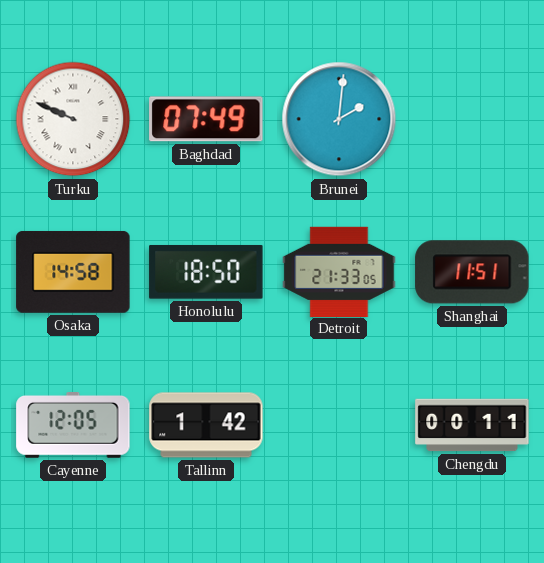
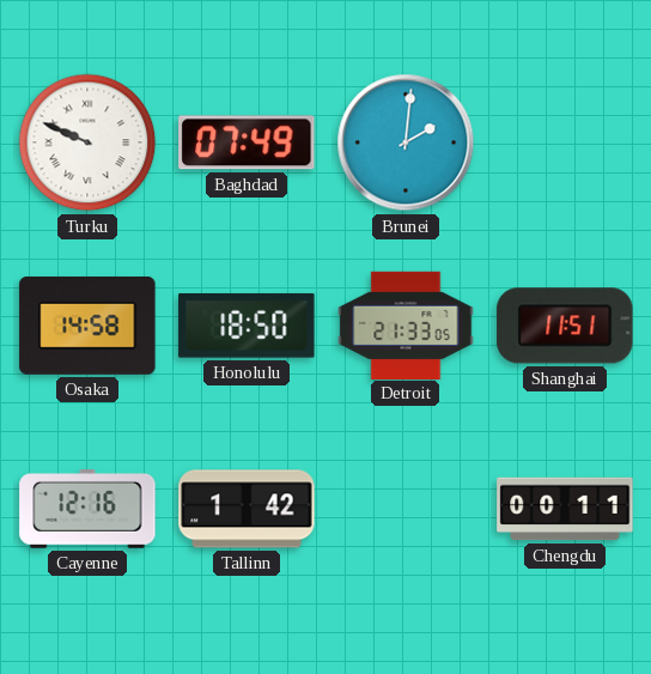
Cayenne: 12:05 -> 12:16
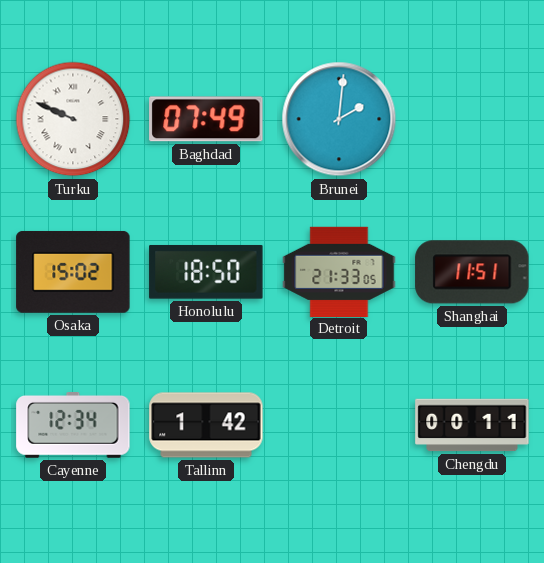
Osaka: 14:58 -> 15:02
Cayenne: 12:16 -> 12:34
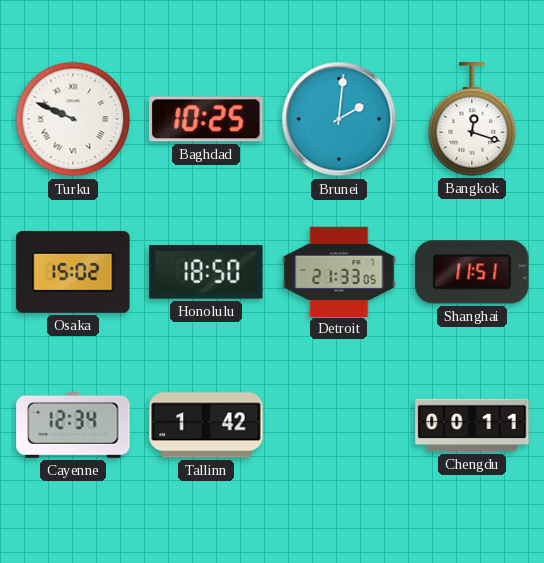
Baghdad: 07:49 -> 10:25
Bangkok: none -> 12:18
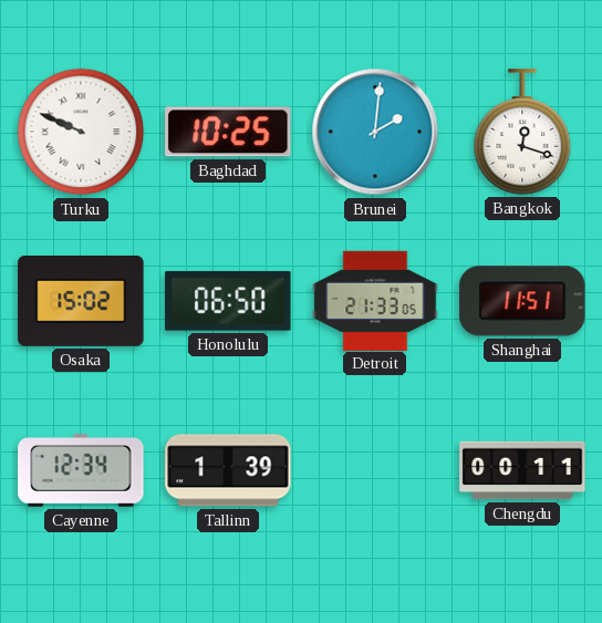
Honolulu: 18:50 -> 06:50
Tallinn: 1:42 -> 1:39
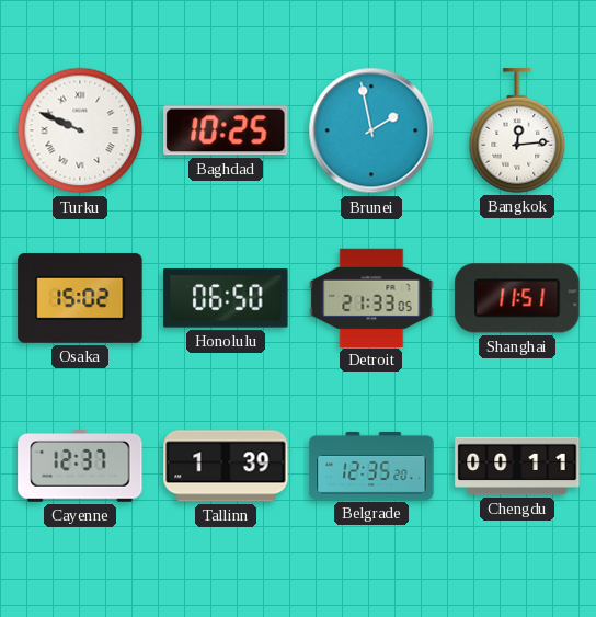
Brunei: 2:01 -> 1:58
Bangkok: 12:18 -> 12:14
Cayenne: 12:34 -> 12:37
Belgrade: none -> 12:35
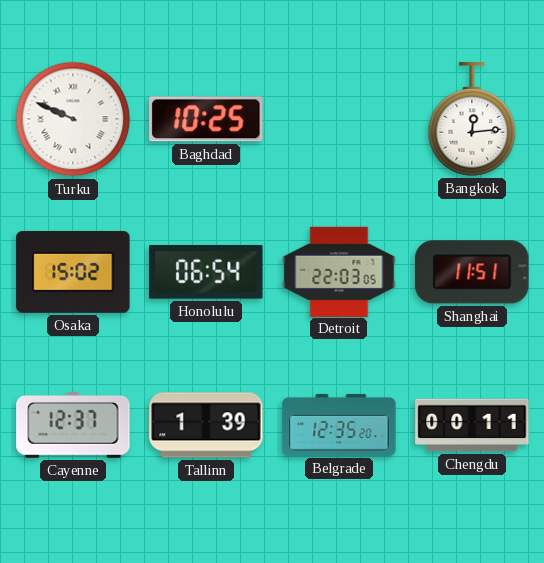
Brunei: 1:58 -> none
Honolulu: 06:50 -> 06:54
Detroit: 21:33 -> 22:03
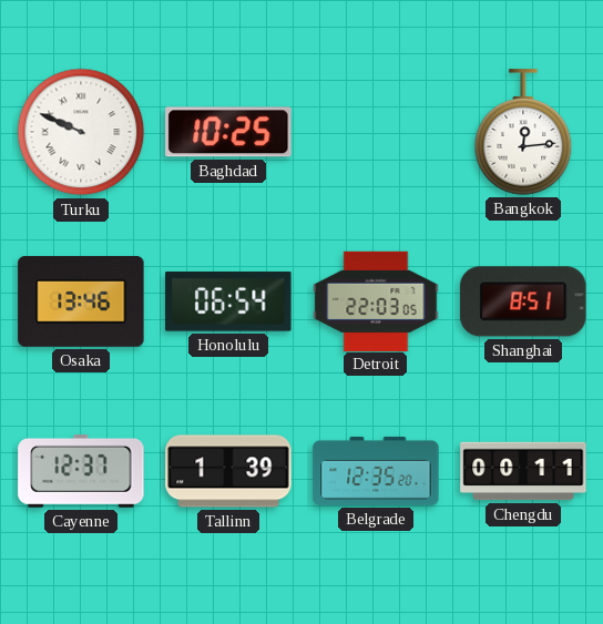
Osaka: 15:02 -> 13:46
Shanghai: 11:51 -> 8:51
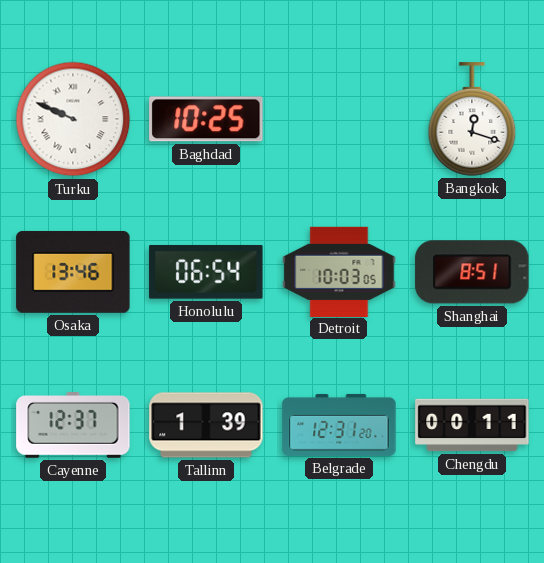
Bangkok: 12:14 -> 12:18
Detroit: 22:03 -> 10:03
Belgrade: 12:35 -> 12:31
